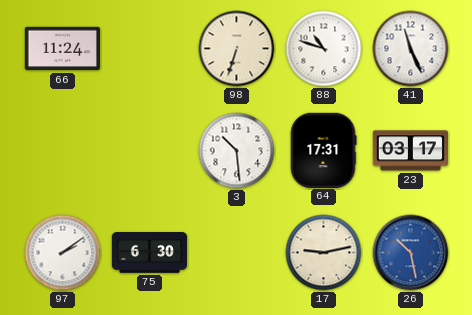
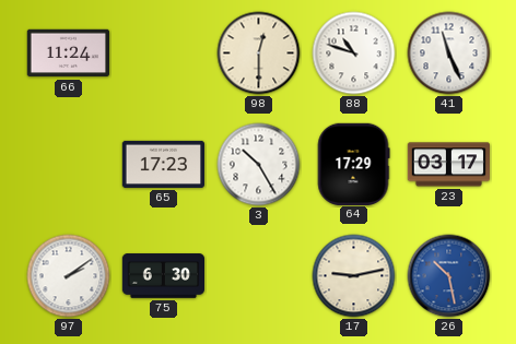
98: 6:33 -> 12:30
65: none -> 17:23
3: 10:29 -> 10:25
64: 17:31 -> 17:29
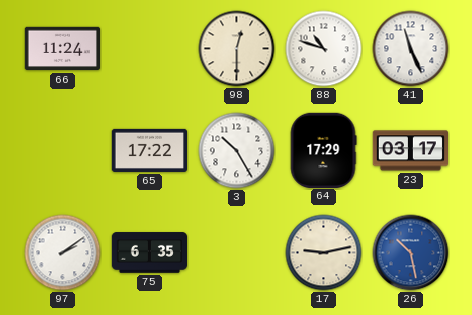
65: 17:23 -> 17:22
75: 6:30 -> 6:35
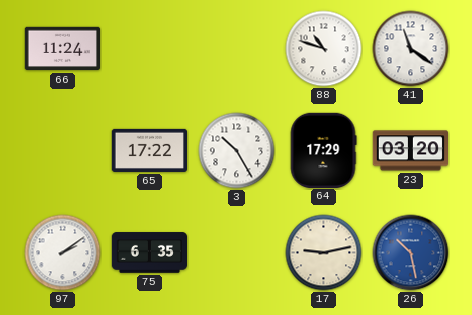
98: 12:30 -> none
41: 11:26 -> 11:21
23: 03:17 -> 03:20
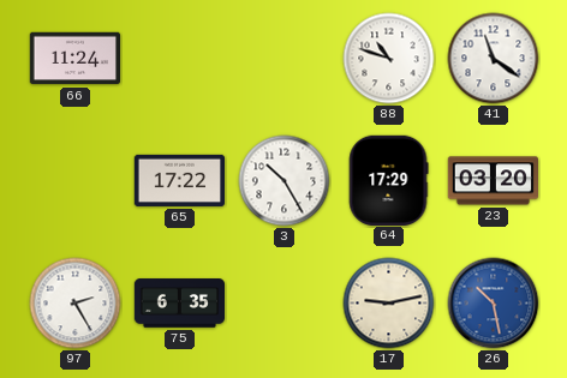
97: 2:09 -> 2:25
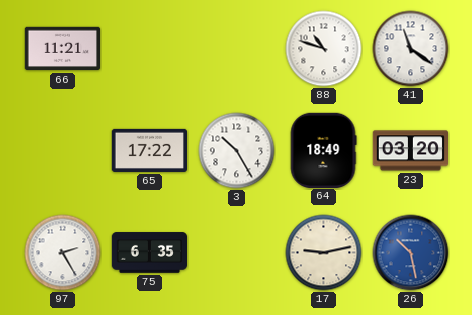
66: 11:24 -> 11:21
64: 17:29 -> 18:49
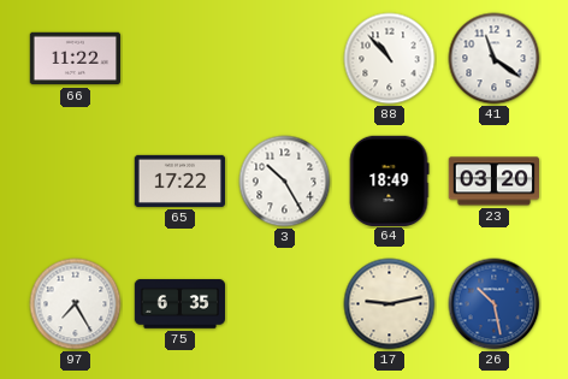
66: 11:21 -> 11:22
88: 10:48 -> 10:53
97: 2:25 -> 7:25
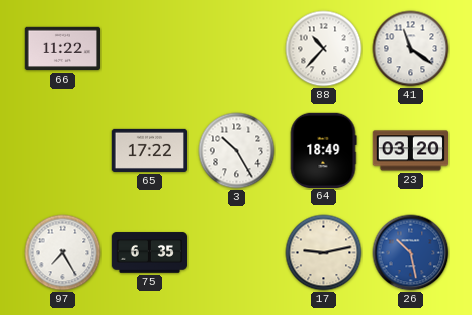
88: 10:53 -> 10:37
